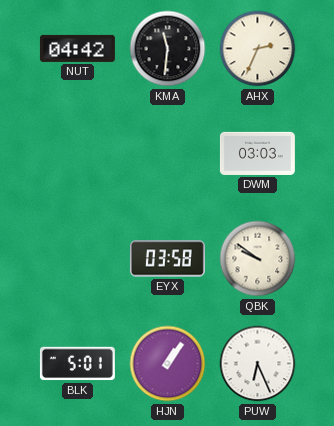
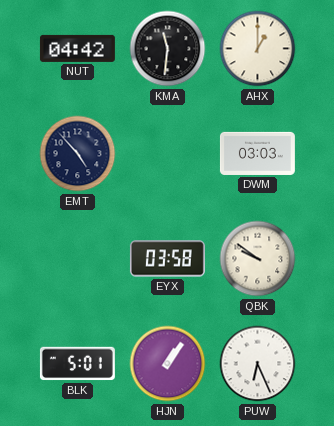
AHX: 2:34 -> 1:00
EMT: none -> 4:53
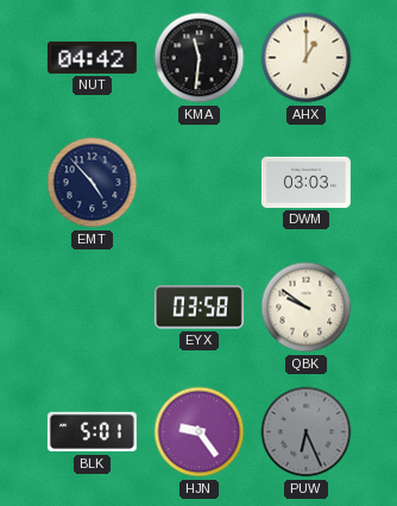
HJN: 1:06 -> 9:24
PUW dial: white -> grey
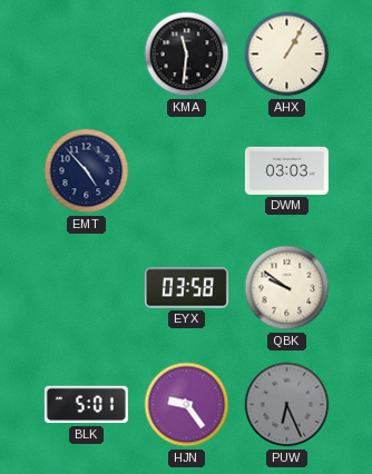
NUT: 04:42 -> none
AHX: 1:00 -> 1:05
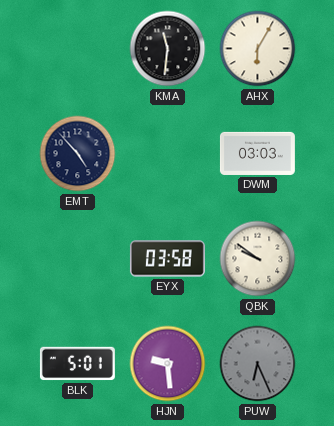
AHX: 1:05 -> 6:05
HJN: 9:24 -> 9:29
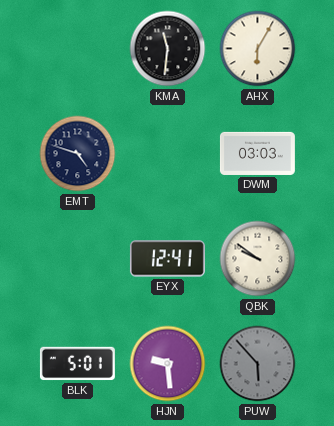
EMT: 4:53 -> 4:48
EYX: 03:58 -> 12:41
PUW: 6:26 -> 5:53
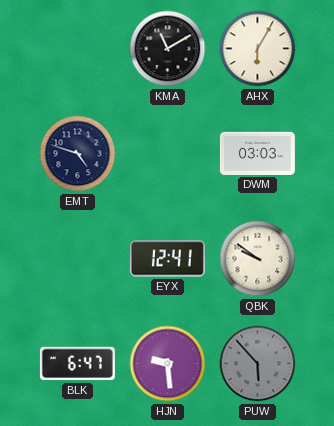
KMA: 11:31 -> 11:10
BLK: 5:01 -> 6:47
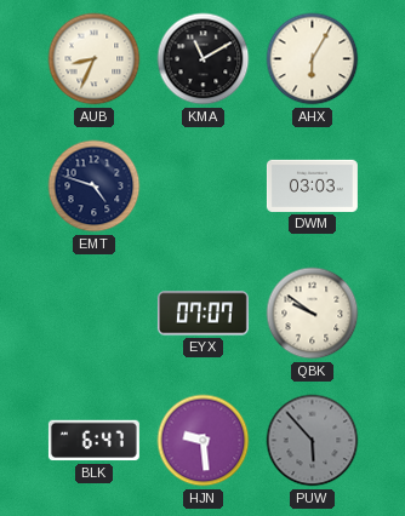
AUB: none -> 8:34
EYX: 12:41 -> 07:07
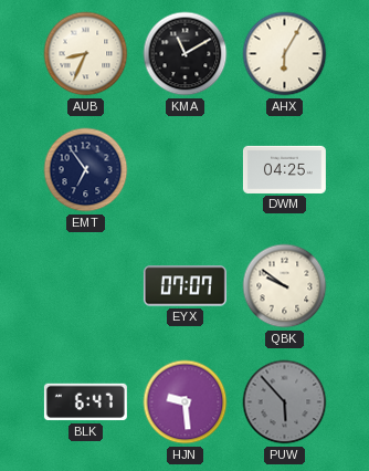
EMT: 4:48 -> 6:54
DWM: 03:03 -> 04:25
